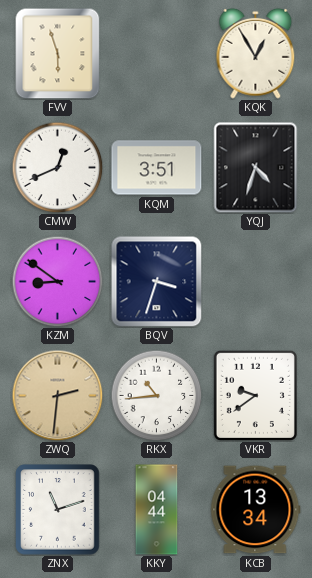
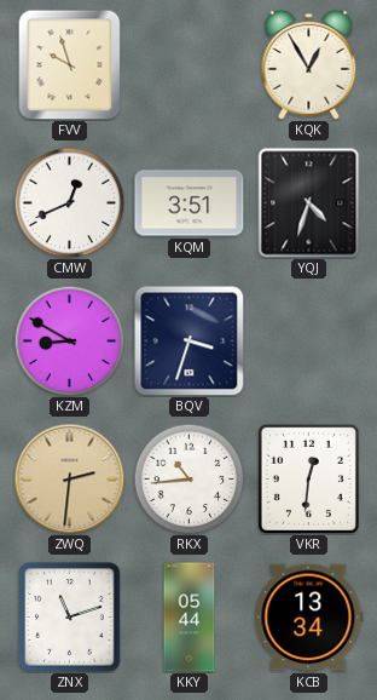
FVV: 5:57 -> 9:57
KZM: 8:51 -> 8:50
VKR: 9:39 -> 12:31
KKY: 04:44 -> 05:44
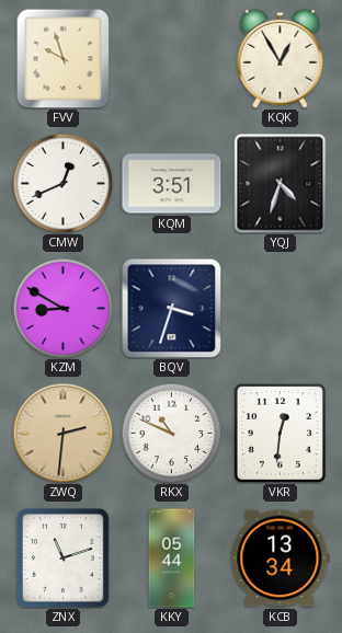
RKX: 10:44 -> 10:49
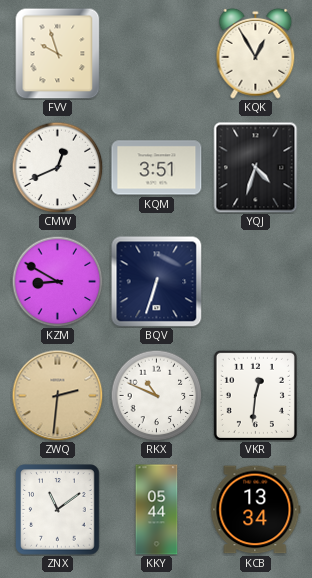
BQV: 3:33 -> 6:33
ZNX: 11:12 -> 11:09
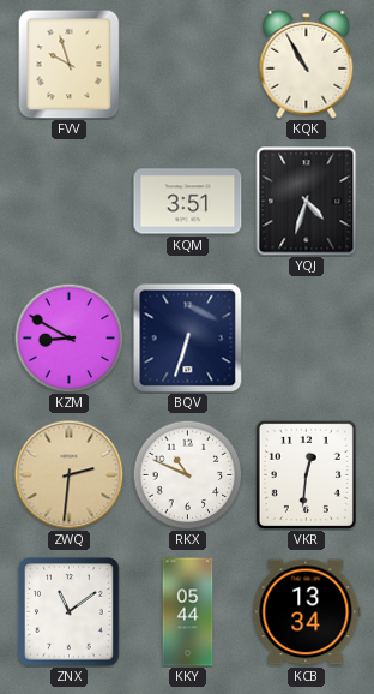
KQK: 12:55 -> 10:55
CMW: 12:41 -> none
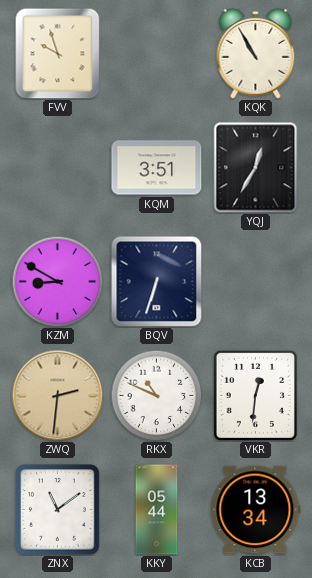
YQJ: 4:33 -> 12:35
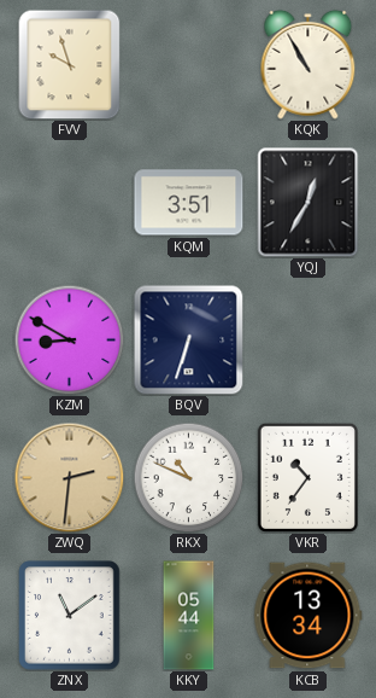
VKR: 12:31 -> 10:36
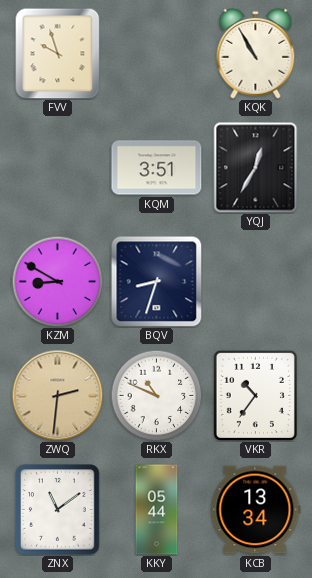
BQV: 6:33 -> 8:33
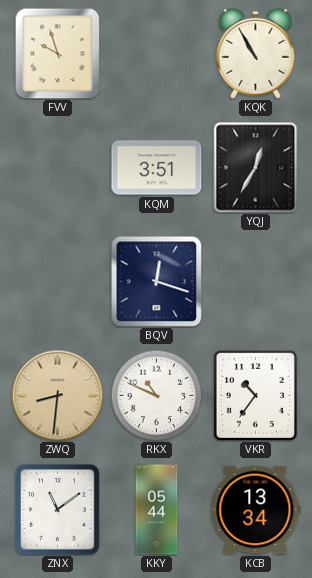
KZM: 8:50 -> none
BQV: 8:33 -> 12:18
ZWQ: 2:31 -> 8:31
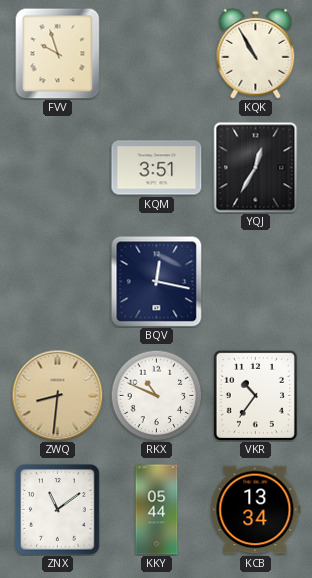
BQV: 12:18 -> 12:17
